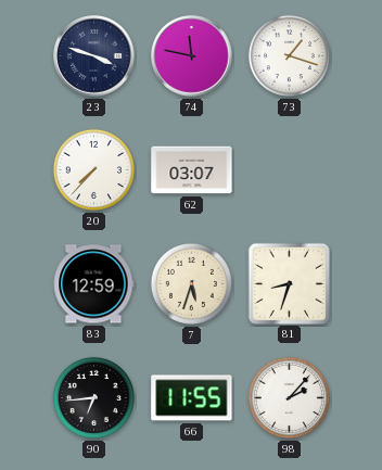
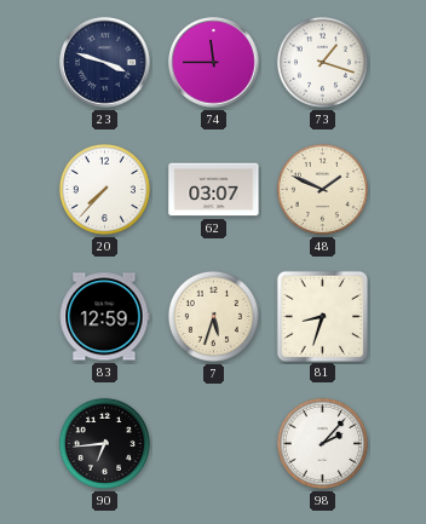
74: 11:47 -> 11:45
48: none -> 1:49
66: 11:55 -> none
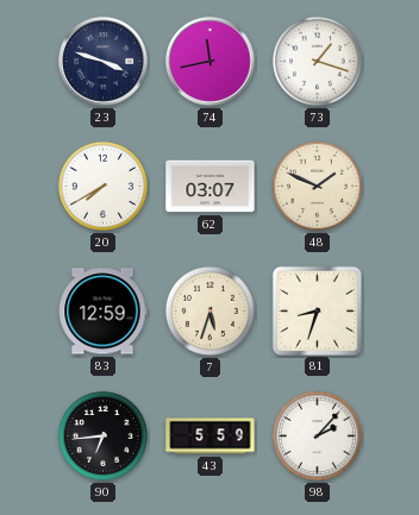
74: 11:45 -> 11:43
20: 7:37 -> 7:40
43: none -> 5:59
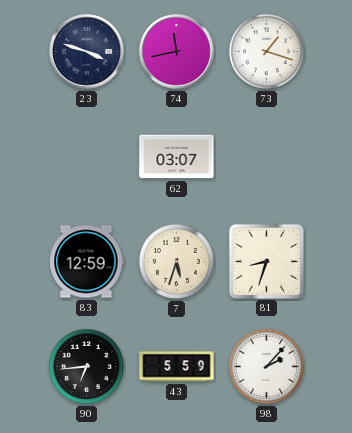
20: 7:40 -> none
48: 1:49 -> none
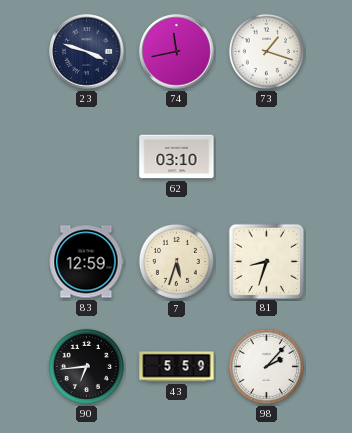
62: 03:07 -> 03:10
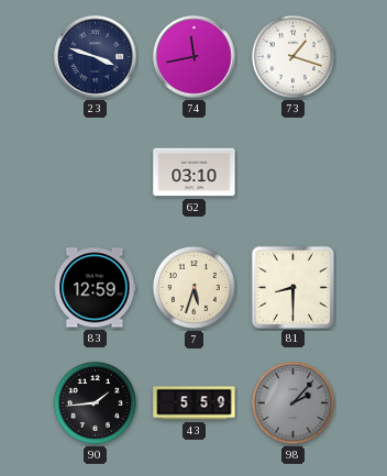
81: 8:33 -> 8:30
90: 6:44 -> 1:44
98 dial: white -> grey
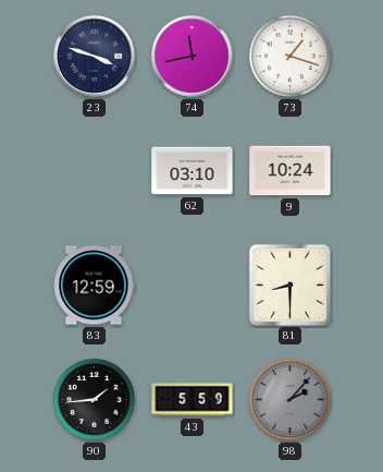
9: none -> 10:24
7: 5:33 -> none
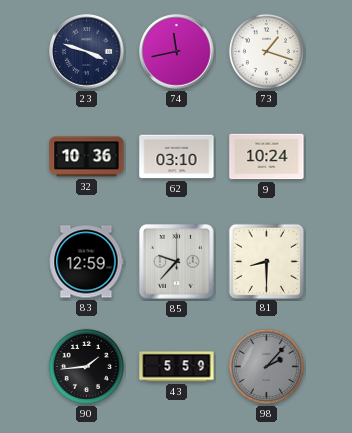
32: none -> 10:36
85: none -> 9:37
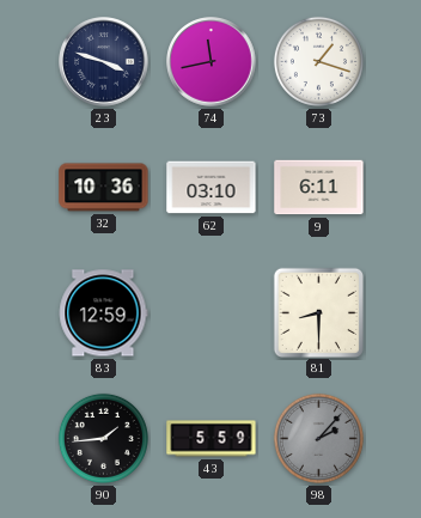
9: 10:24 -> 6:11
85: 9:37 -> none
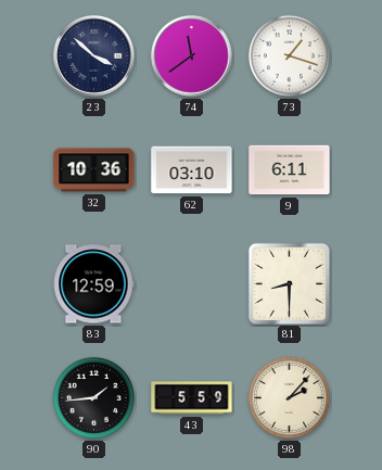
23: 3:48 -> 3:52
74: 11:43 -> 11:39
98 dial: grey -> cream
